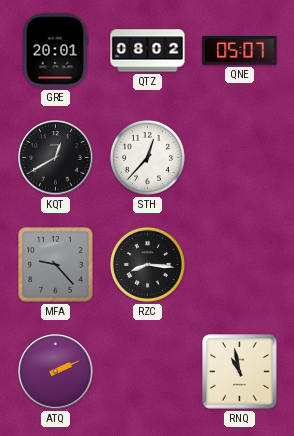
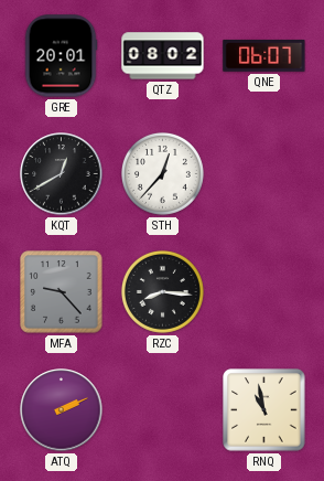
QNE: 05:07 -> 06:07
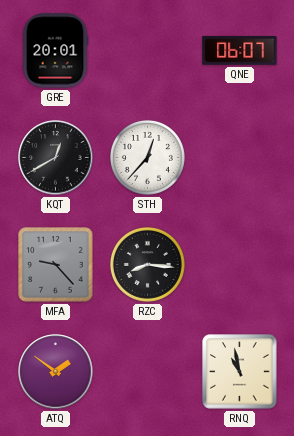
QTZ: 08:02 -> none
ATQ: 2:11 -> 1:51
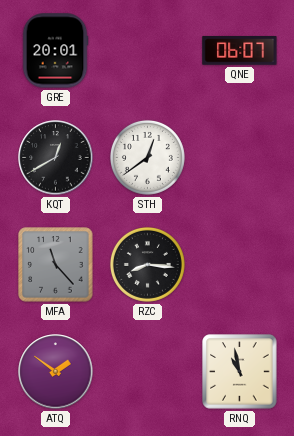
STH: 12:37 -> 12:39
MFA: 9:23 -> 11:23
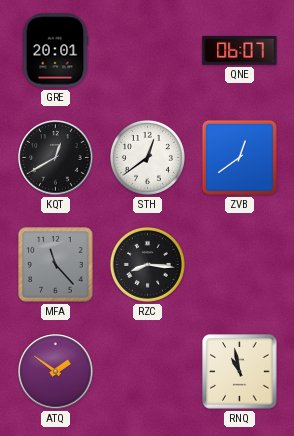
ZVB: none -> 12:39
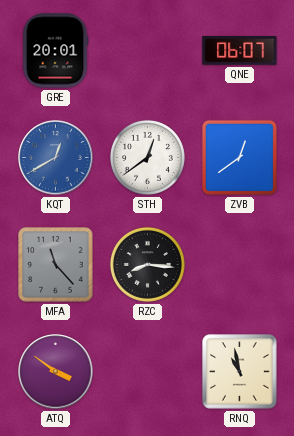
KQT dial: black -> blue
ATQ: 1:51 -> 3:51
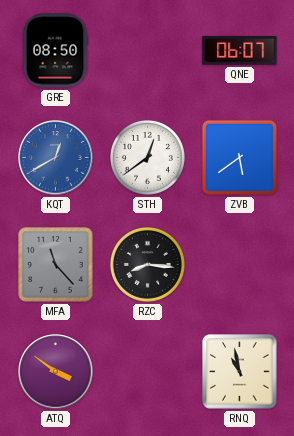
GRE: 20:01 -> 08:50
ZVB: 12:39 -> 5:39
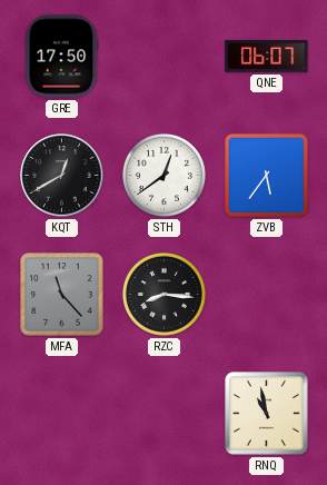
GRE: 08:50 -> 17:50
KQT dial: blue -> black
ZVB: 5:39 -> 5:36
ATQ: 3:51 -> none
